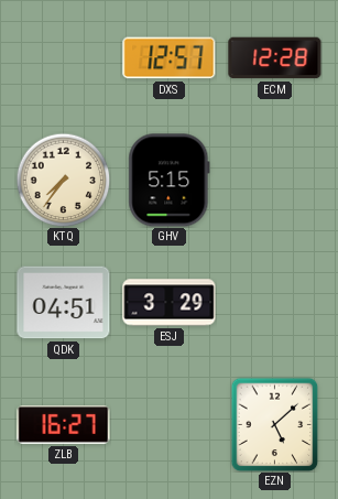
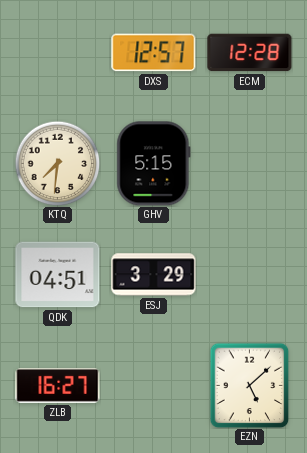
KTQ: 7:36 -> 7:31
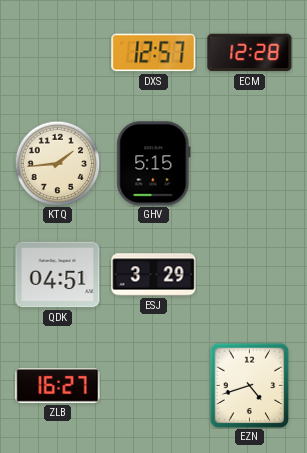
KTQ: 7:31 -> 1:44
EZN: 5:08 -> 4:42
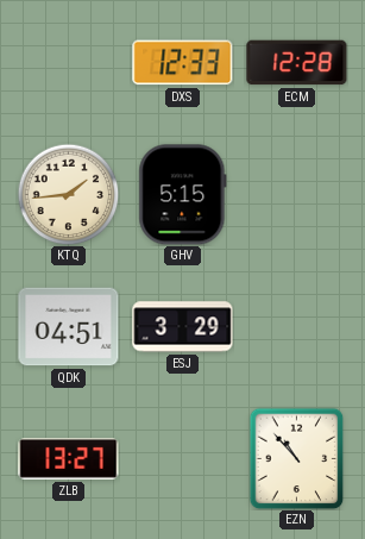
DXS: 12:57 -> 12:33
ZLB: 16:27 -> 13:27
EZN: 4:42 -> 10:53
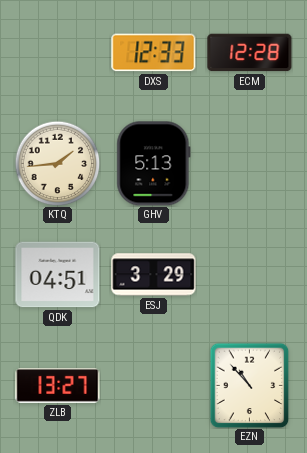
GHV: 5:15 -> 5:13
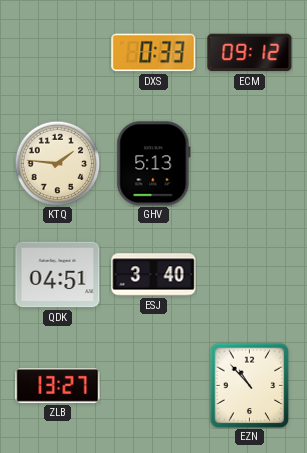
DXS: 12:33 -> 0:33
ECM: 12:28 -> 09:12
KTQ: 1:44 -> 1:46
ESJ: 3:29 -> 3:40
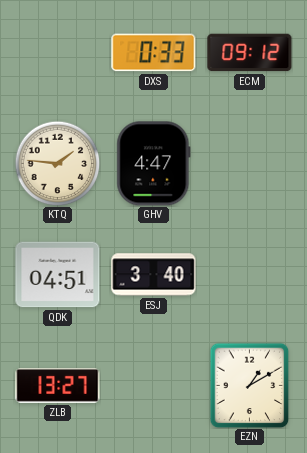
GHV: 5:13 -> 4:47
EZN: 10:53 -> 1:10
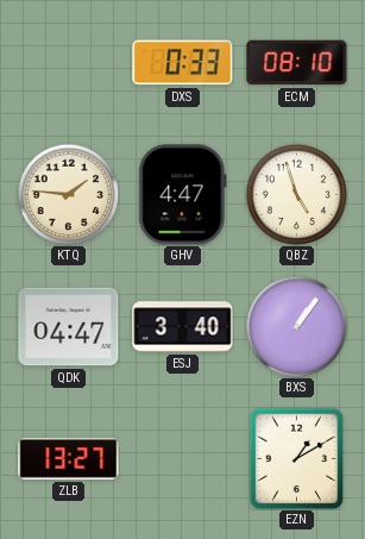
ECM: 09:12 -> 08:10
QBZ: none -> 4:57
QDK: 04:51 -> 04:47
BXS: none -> 1:06
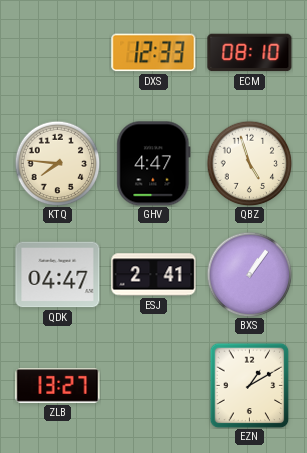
DXS: 0:33 -> 12:33
KTQ: 1:46 -> 7:46
ESJ: 3:40 -> 2:41
